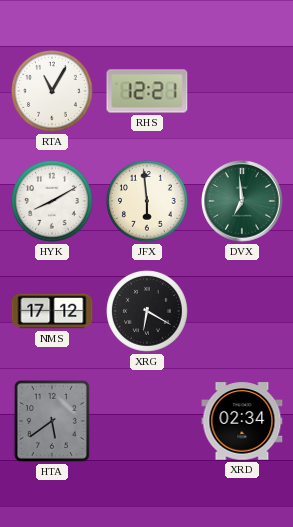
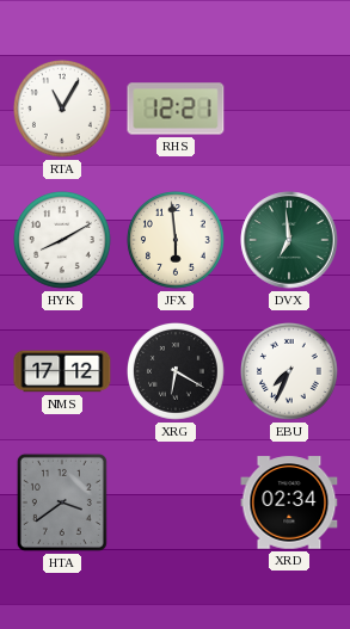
EBU: none -> 7:34
HTA: 5:39 -> 3:39
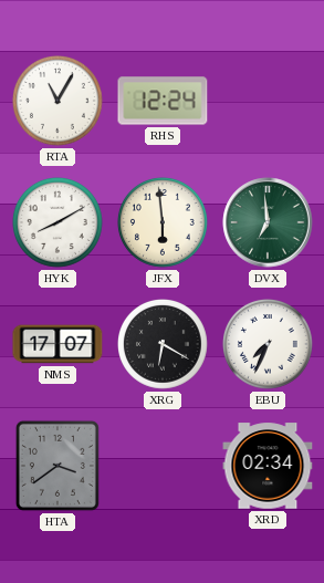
RHS: 12:21 -> 12:24
NMS: 17:12 -> 17:07
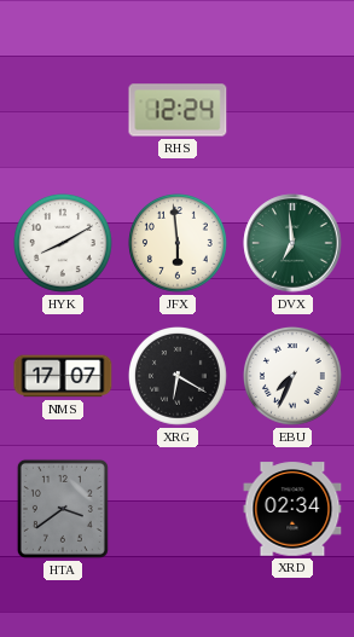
RTA: 11:05 -> none
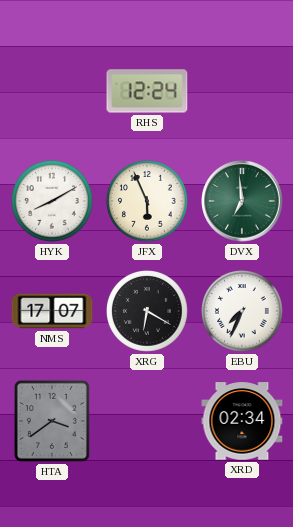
JFX: 5:59 -> 5:56
